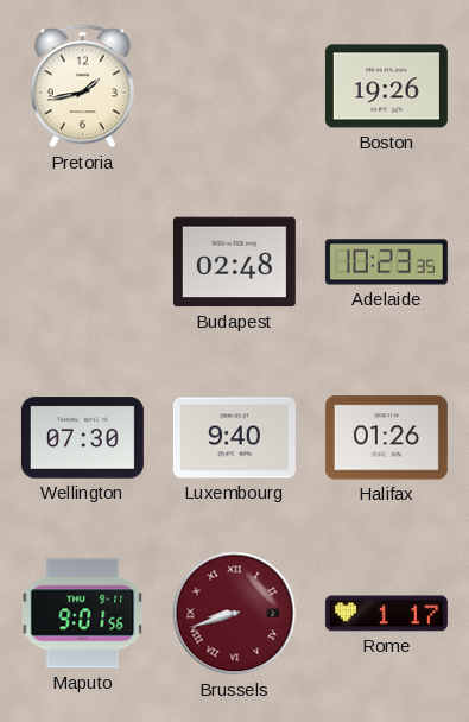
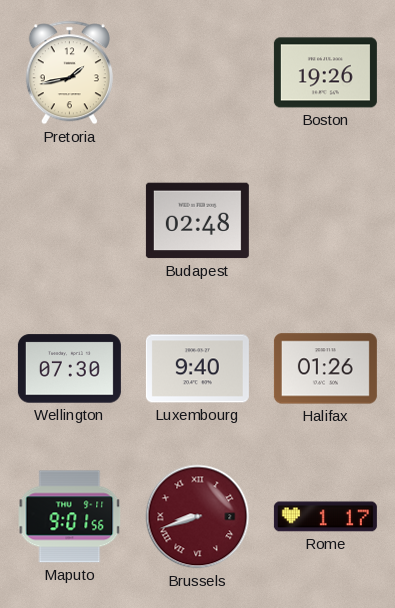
Adelaide: 10:23 -> none
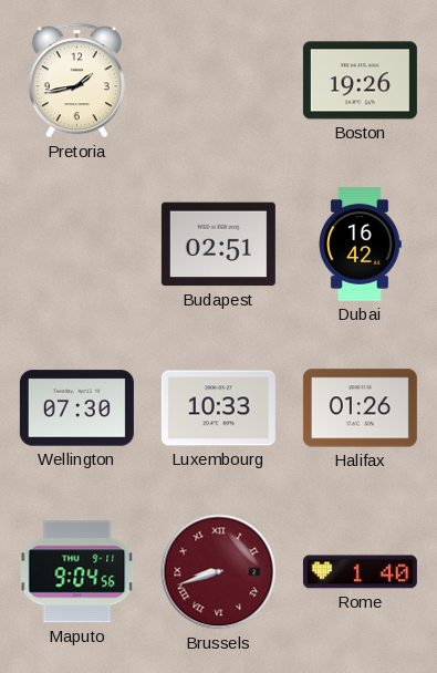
Budapest: 02:48 -> 02:51
Dubai: none -> 16:42
Luxembourg: 9:40 -> 10:33
Maputo: 9:01 -> 9:04
Rome: 1:17 -> 1:40
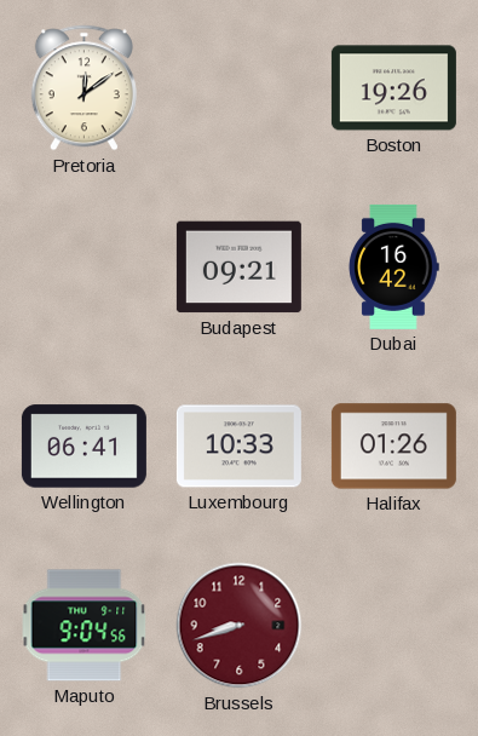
Pretoria: 1:43 -> 12:09
Budapest: 02:51 -> 09:21
Wellington: 07:30 -> 06:41
Brussels numerals: Roman -> Arabic
Rome: 1:40 -> none
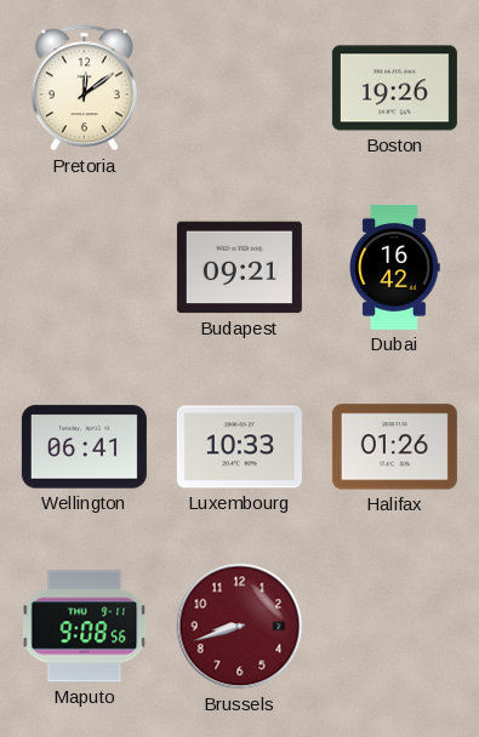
Maputo: 9:04 -> 9:08
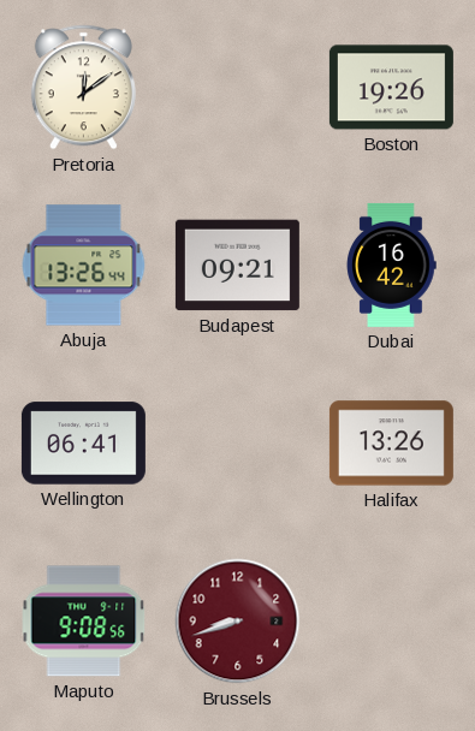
Abuja: none -> 13:26
Luxembourg: 10:33 -> none
Halifax: 01:26 -> 13:26
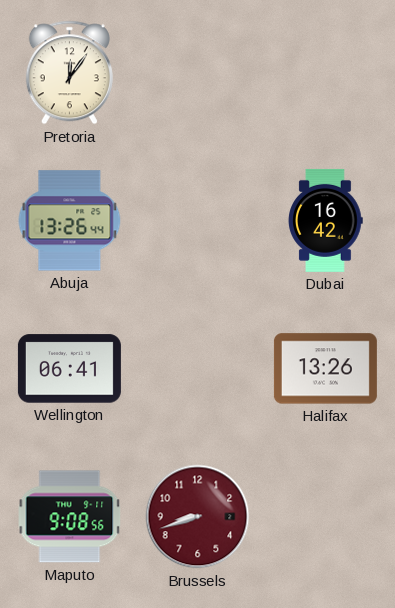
Pretoria: 12:09 -> 12:06
Boston: 19:26 -> none
Budapest: 09:21 -> none
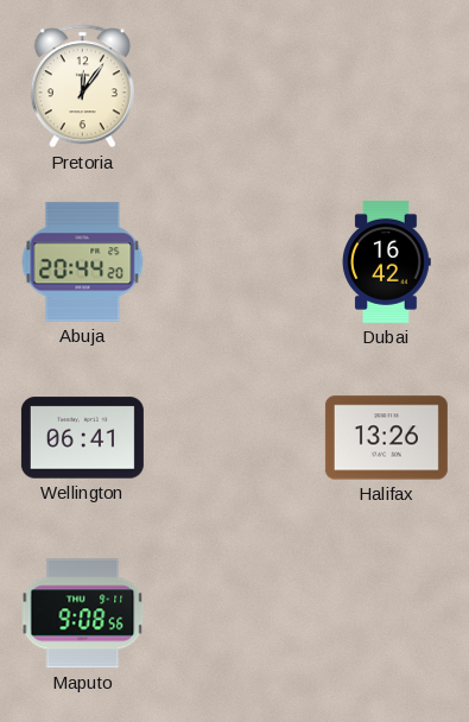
Abuja: 13:26 -> 20:44
Brussels: 8:42 -> none
